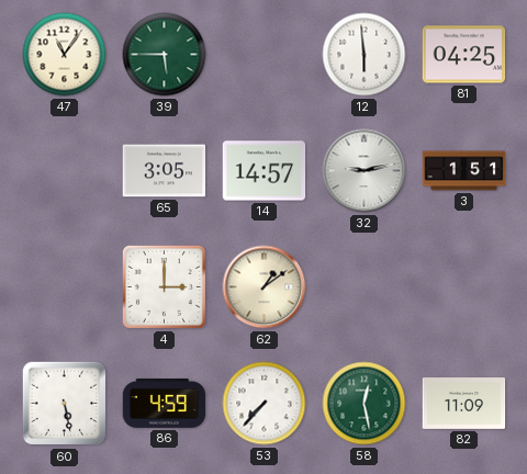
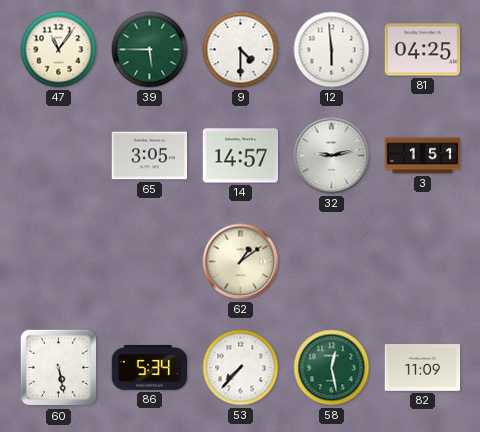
9: none -> 4:30
4: 3:00 -> none
86: 4:59 -> 5:34
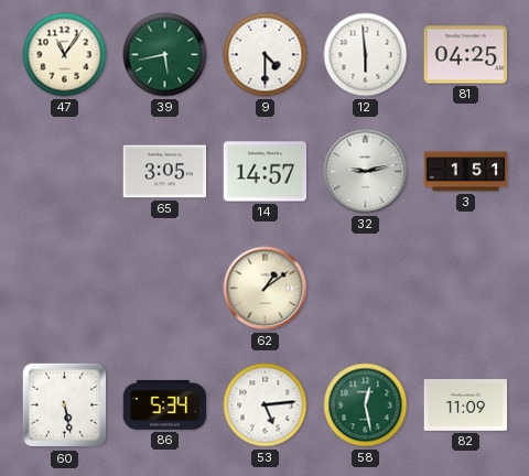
39: 5:45 -> 5:43
53: 7:37 -> 5:14
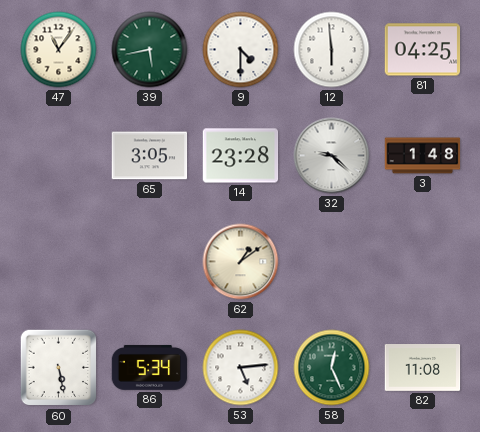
14: 14:57 -> 23:28
32: 9:13 -> 9:22
3: 1:51 -> 1:48
58: 12:28 -> 12:26
82: 11:09 -> 11:08
